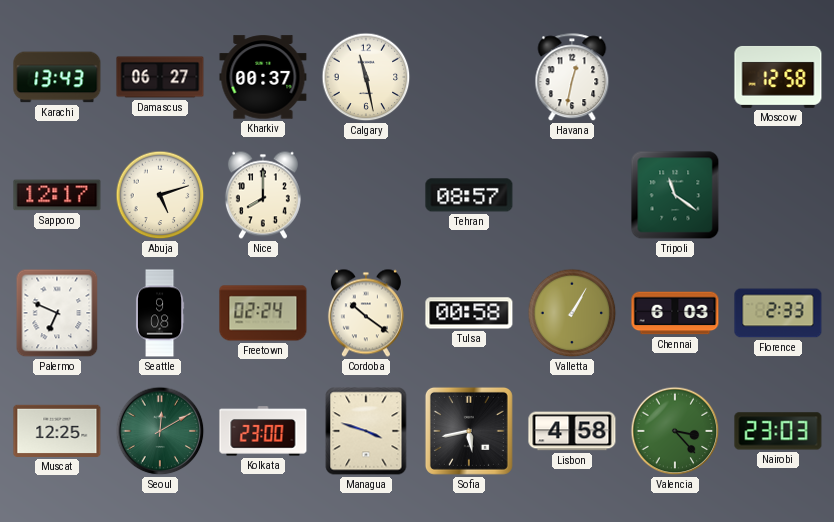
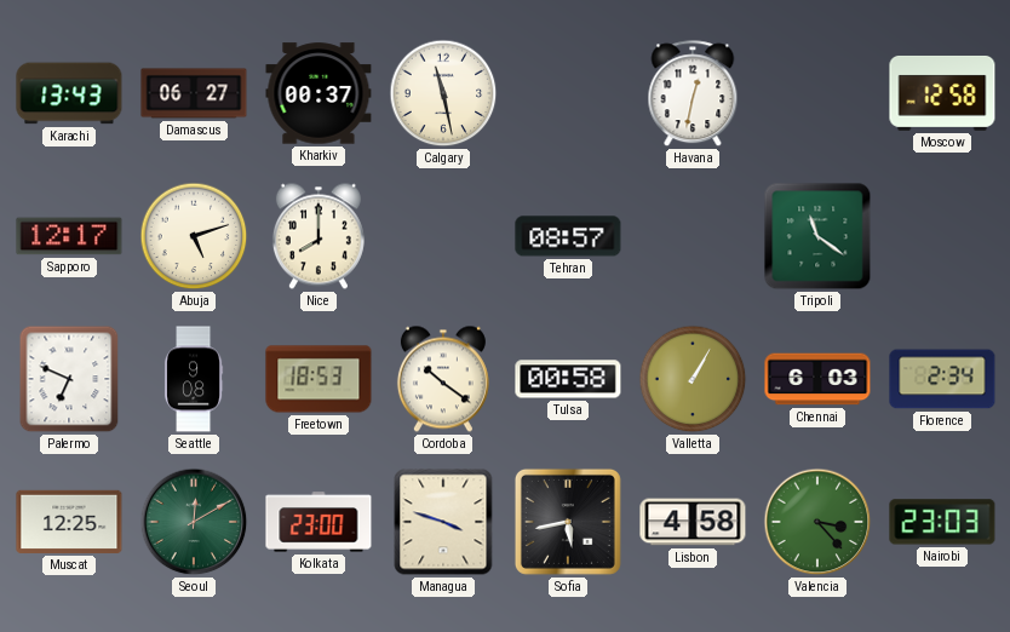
Freetown: 02:24 -> 18:53
Florence: 2:33 -> 2:34
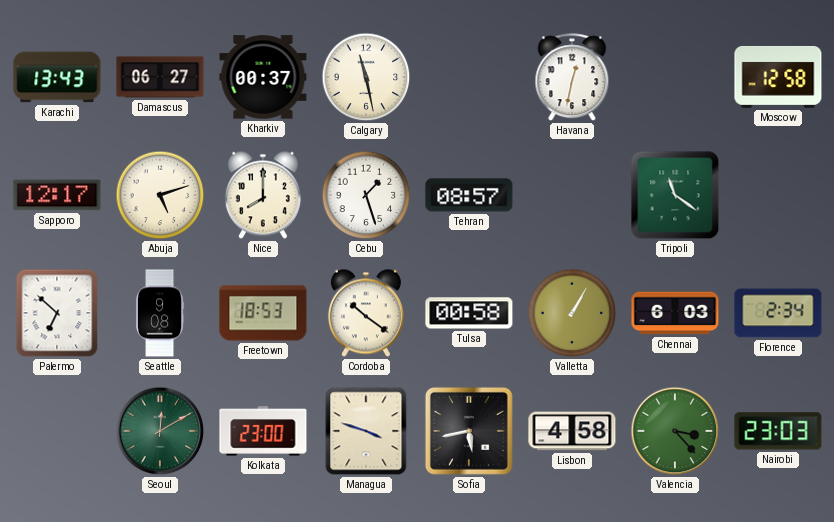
Cebu: none -> 1:27
Palermo: 6:49 -> 6:52
Muscat: 12:25 -> none
